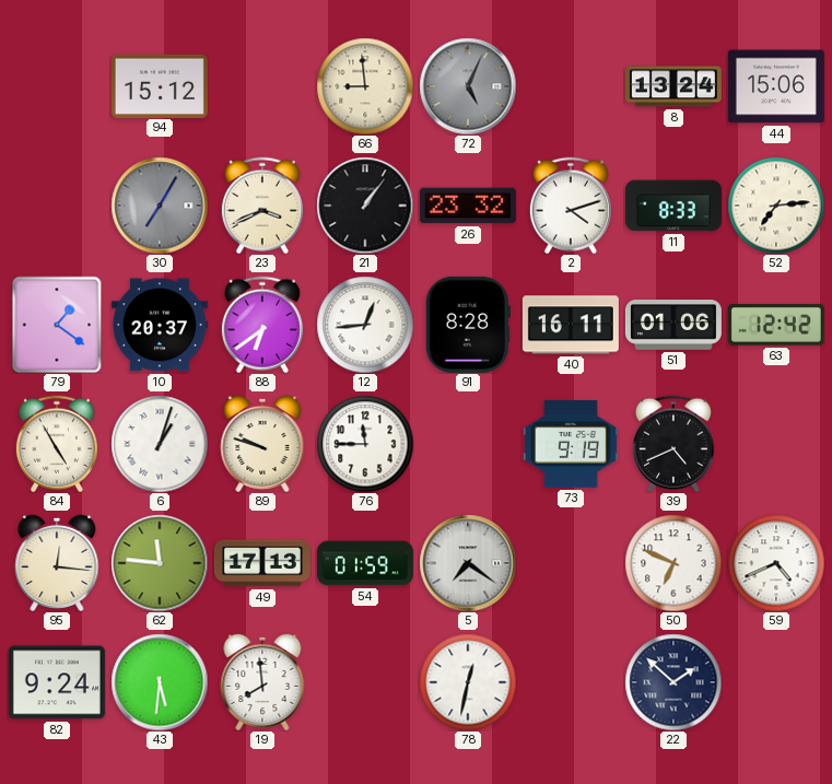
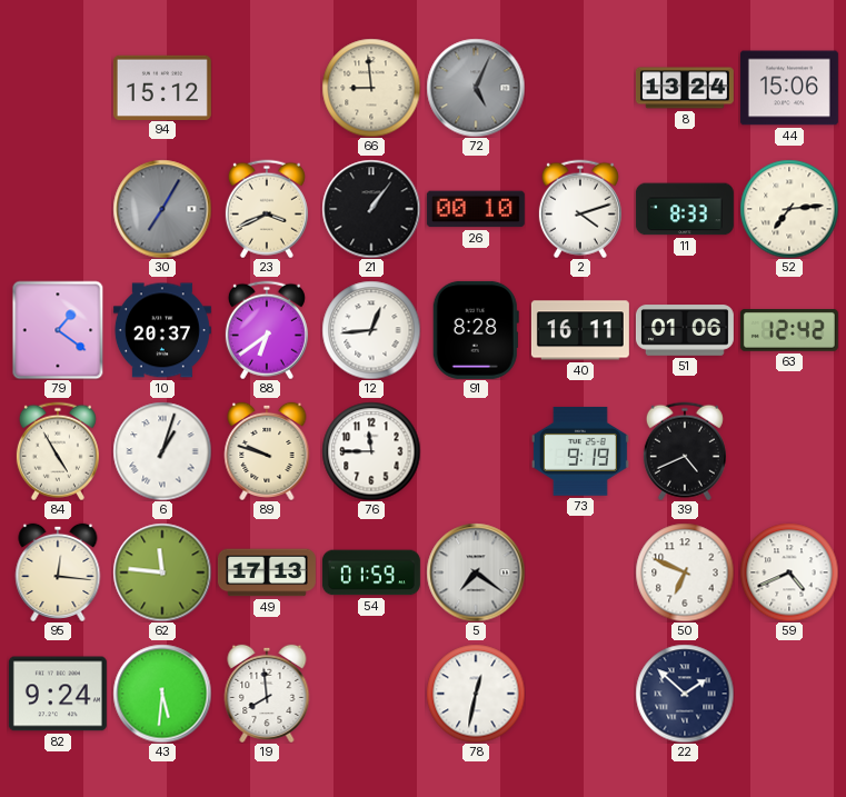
26: 23:32 -> 00:10
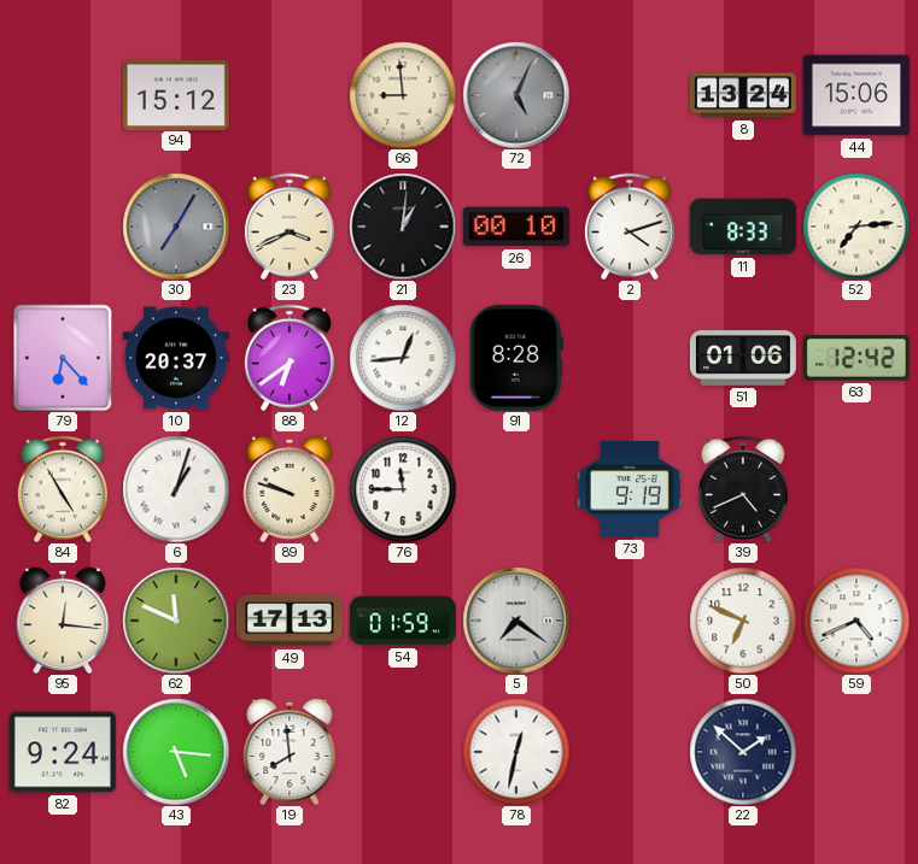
21: 1:06 -> 1:01
79: 1:21 -> 6:23
40: 16:11 -> none
62: 11:46 -> 11:49
43: 5:31 -> 5:16
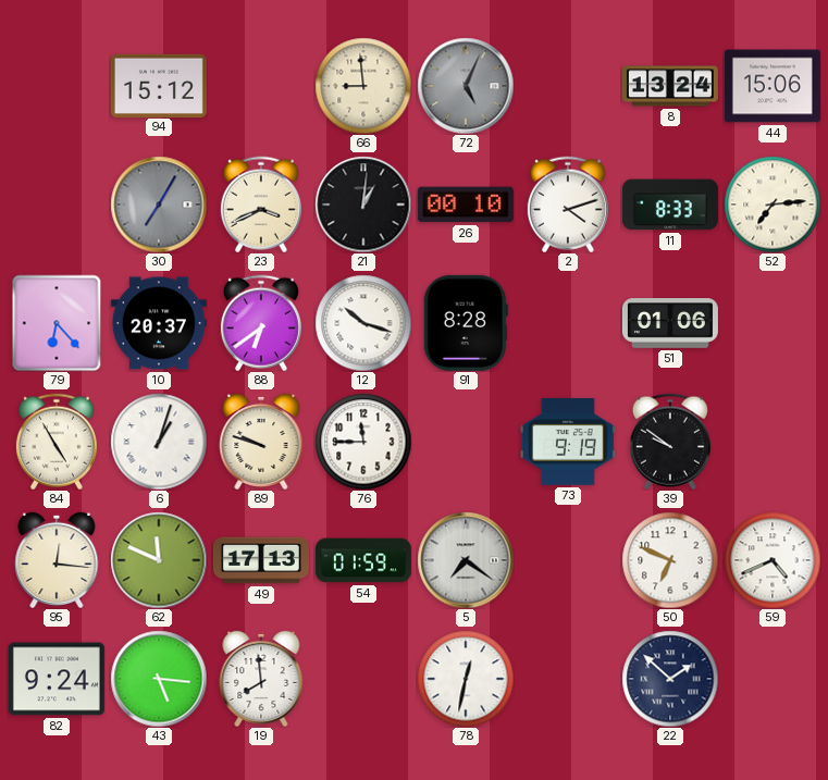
12: 12:44 -> 10:18
63: 12:42 -> none
39: 4:41 -> 9:51
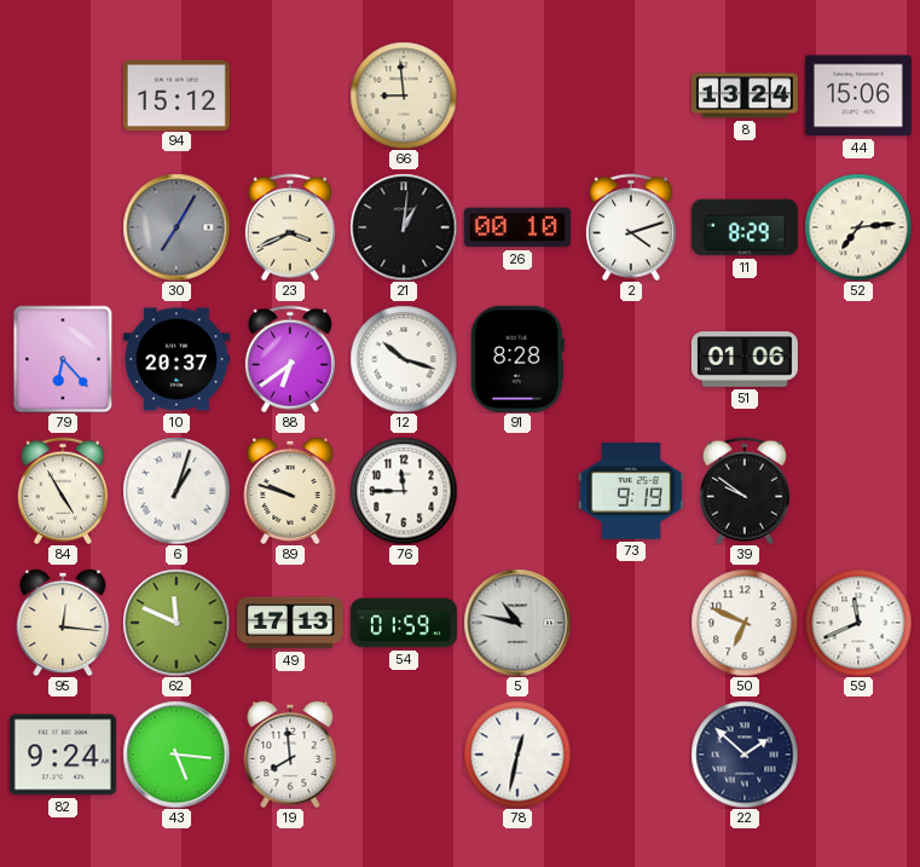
72: 5:04 -> none
11: 8:33 -> 8:29
5: 7:21 -> 10:47
59: 4:41 -> 11:41
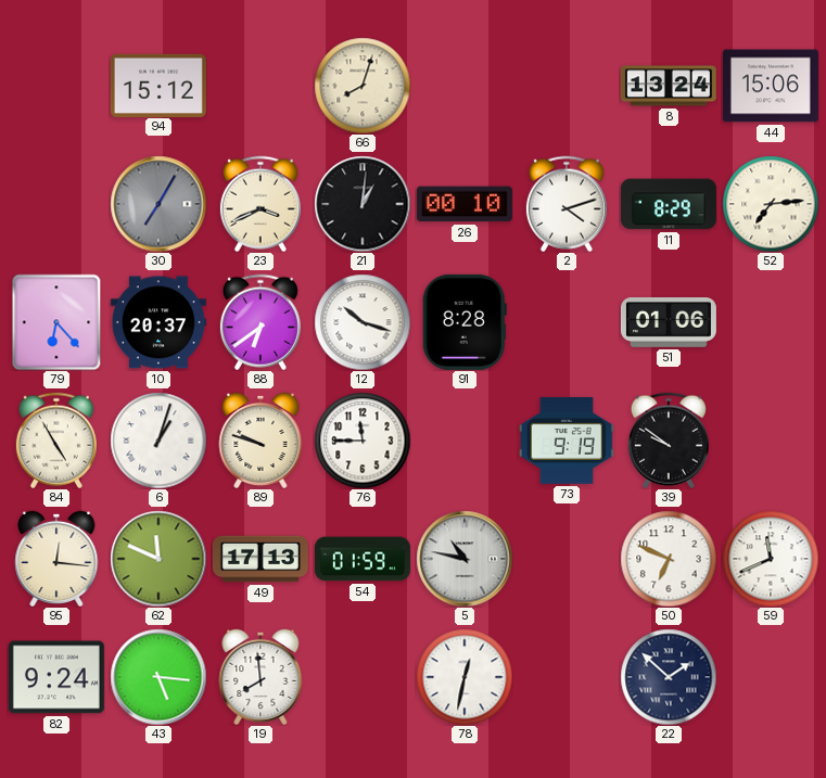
66: 8:59 -> 8:03
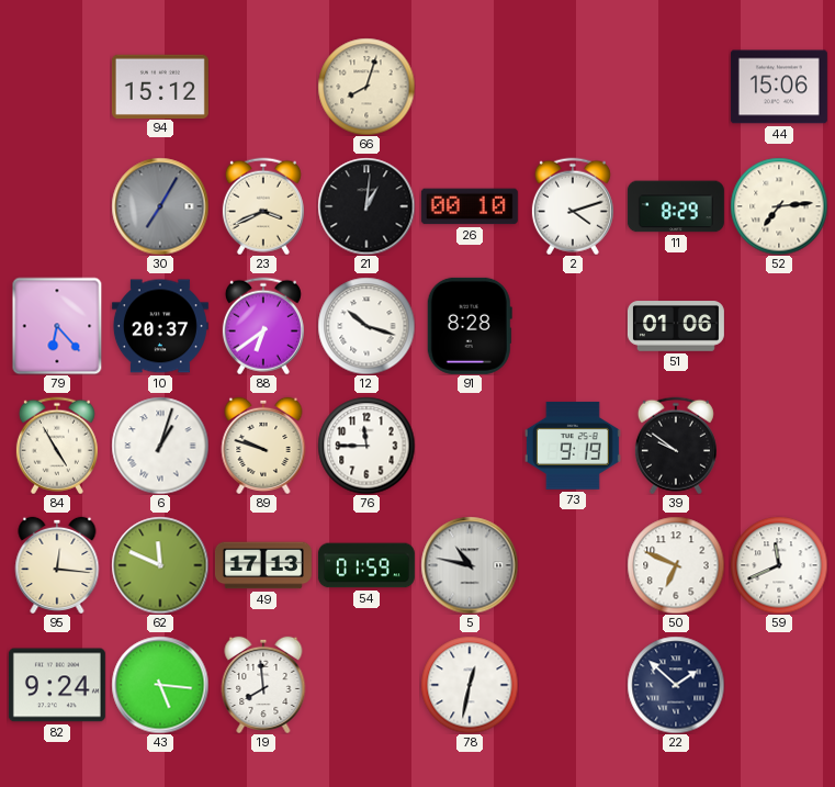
8: 13:24 -> none
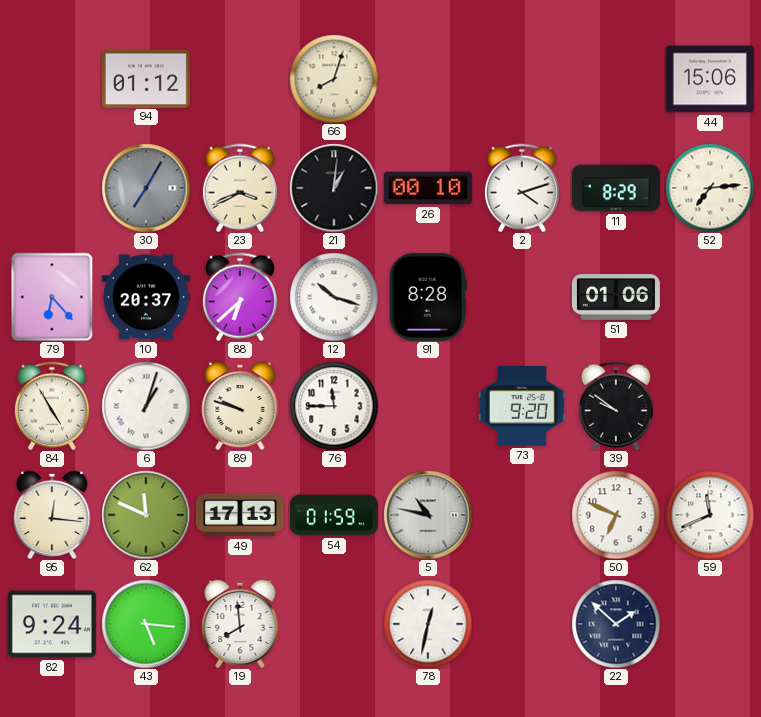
94: 15:12 -> 01:12
88: 6:39 -> 6:38
73: 9:19 -> 9:20
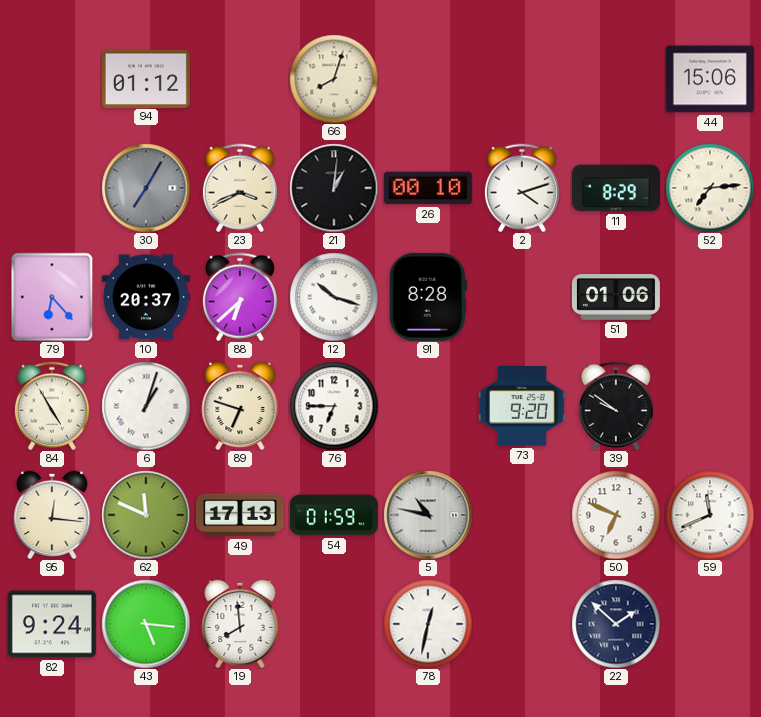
89: 9:48 -> 6:48
76: 11:45 -> 6:45
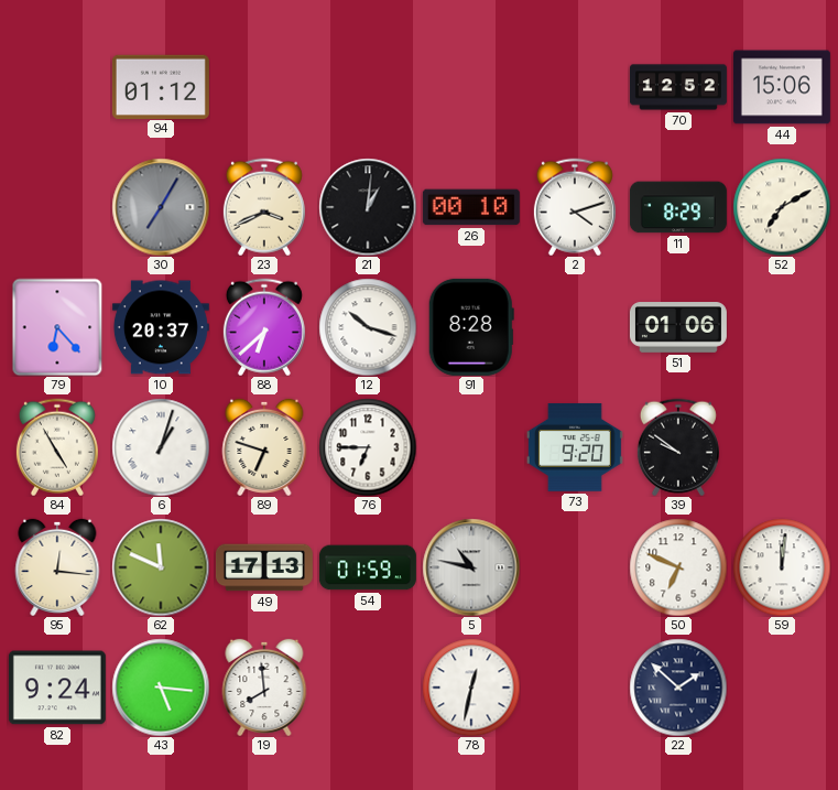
66: 8:03 -> none
70: none -> 12:52
52: 7:14 -> 7:10
59: 11:41 -> 12:01
